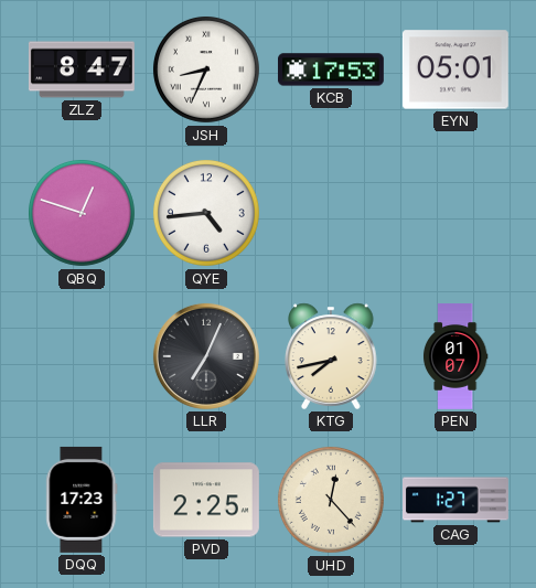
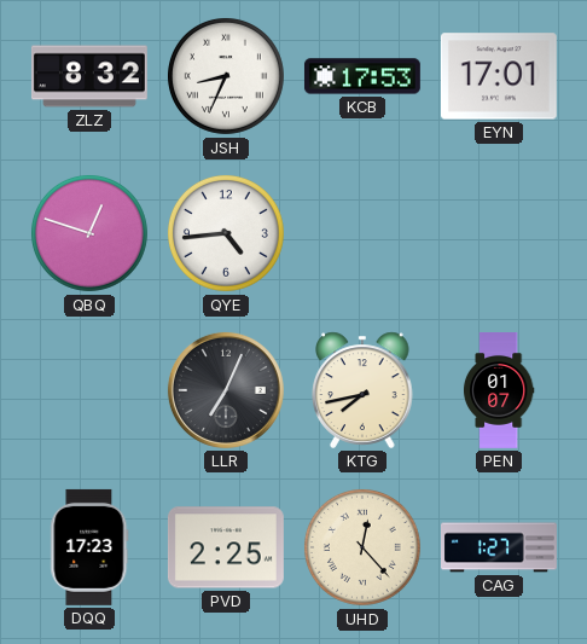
ZLZ: 8:47 -> 8:32
EYN: 05:01 -> 17:01
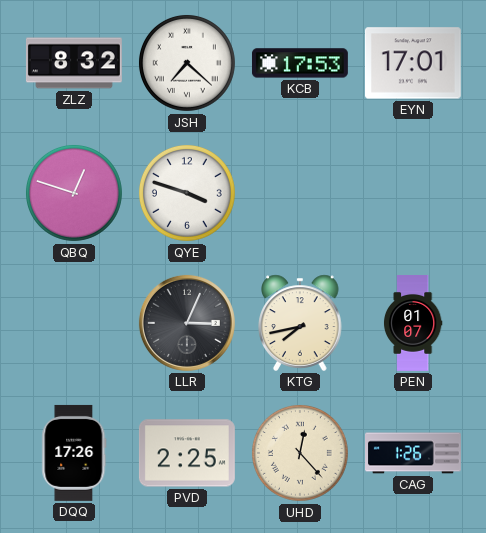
JSH: 8:34 -> 7:22
QYE: 4:44 -> 3:48
LLR: 7:04 -> 3:04
DQQ: 17:23 -> 17:26
CAG: 1:27 -> 1:26
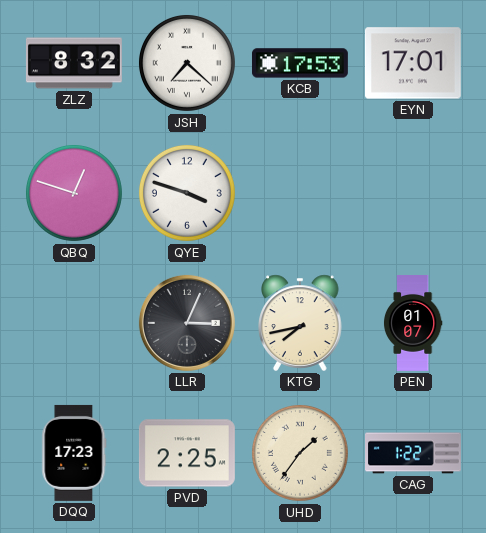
DQQ: 17:26 -> 17:23
UHD: 12:23 -> 1:36
CAG: 1:26 -> 1:22
